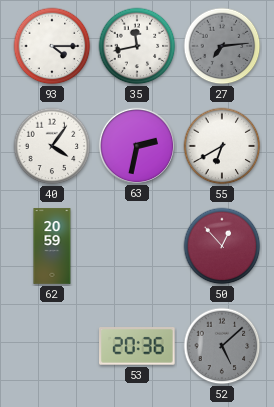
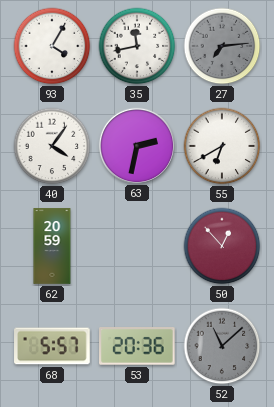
93: 4:15 -> 4:05
68: none -> 5:57
52: 5:08 -> 11:08
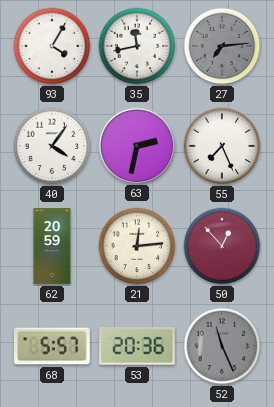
55: 6:40 -> 7:26
21: none -> 12:14
52: 11:08 -> 11:26
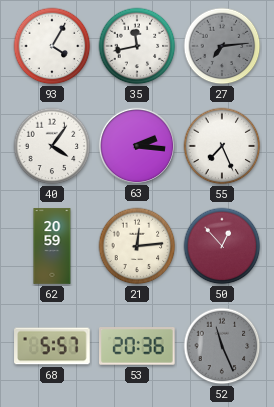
63: 2:32 -> 2:16
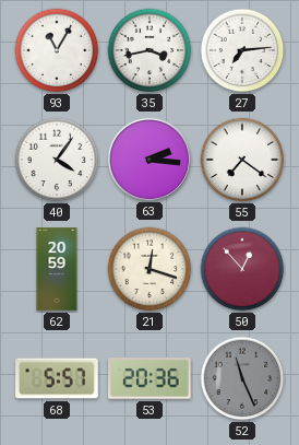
93: 4:05 -> 11:05
35: 11:43 -> 3:43
27 dial: grey -> white
55: 7:26 -> 7:21
21: 12:14 -> 12:18
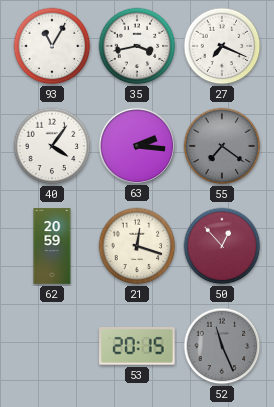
27: 7:14 -> 7:19
55 dial: white -> grey
68: 5:57 -> none
53: 20:36 -> 20:15
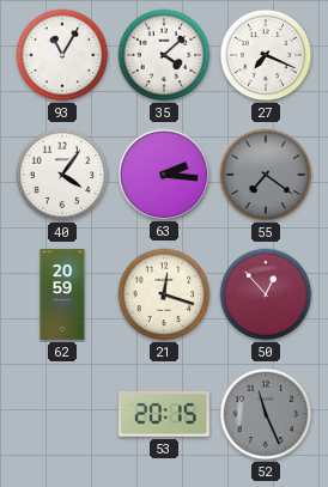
35: 3:43 -> 4:08
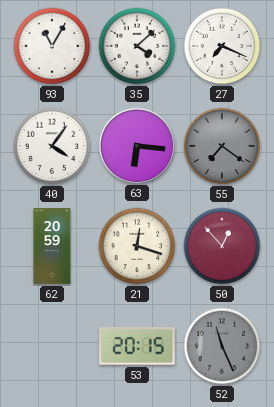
63: 2:16 -> 6:16
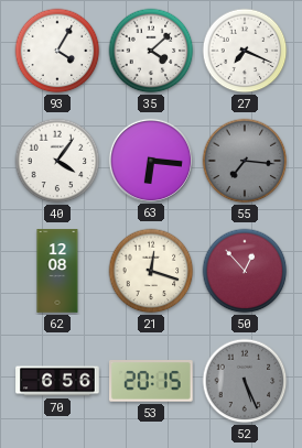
93: 11:05 -> 4:05
55: 7:21 -> 7:16
62: 20:59 -> 12:08
70: none -> 6:56
52: 11:26 -> 5:26
